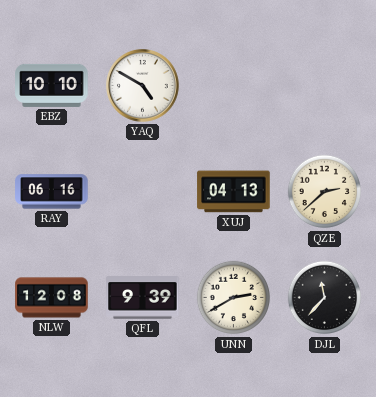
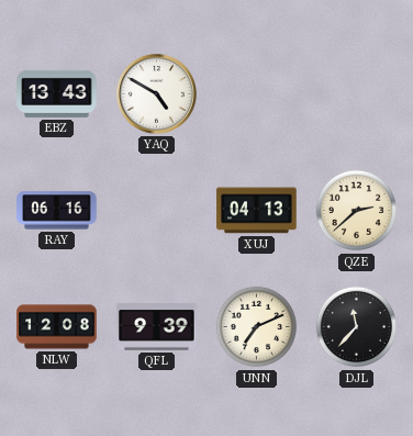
EBZ: 10:10 -> 13:43
UNN: 2:40 -> 7:11
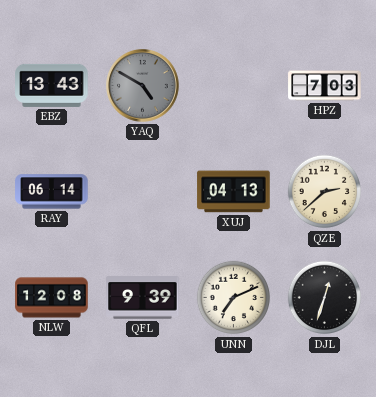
YAQ dial: white -> grey
HPZ: none -> 7:03
RAY: 06:16 -> 06:14
DJL: 11:37 -> 12:33
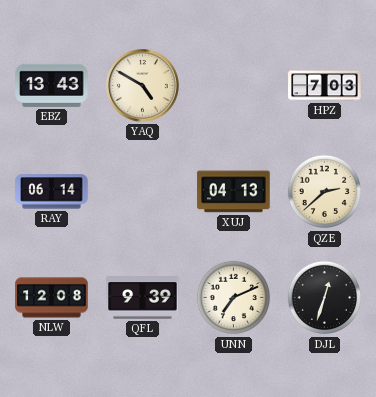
YAQ dial: grey -> cream
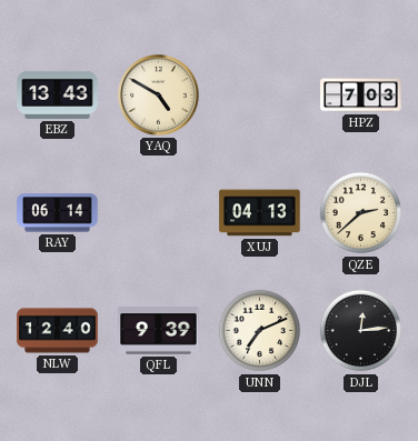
NLW: 12:08 -> 12:40
DJL: 12:33 -> 12:14
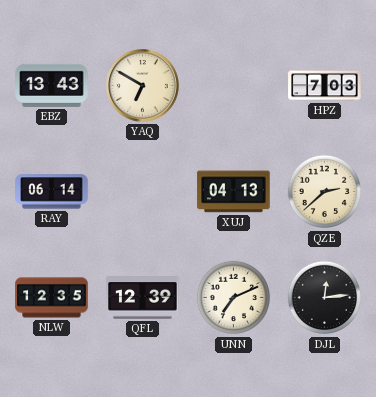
YAQ: 4:50 -> 6:50
NLW: 12:40 -> 12:35
QFL: 9:39 -> 12:39
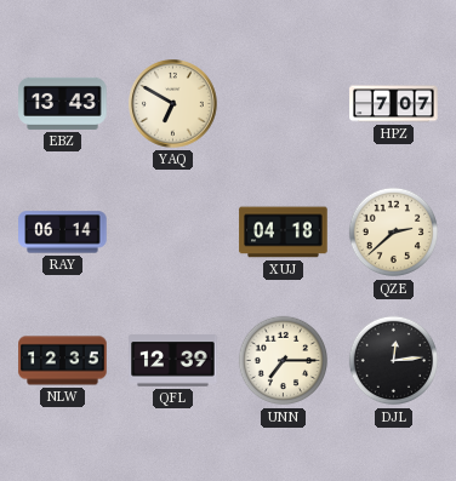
HPZ: 7:03 -> 7:07
XUJ: 04:13 -> 04:18
UNN: 7:11 -> 7:15
